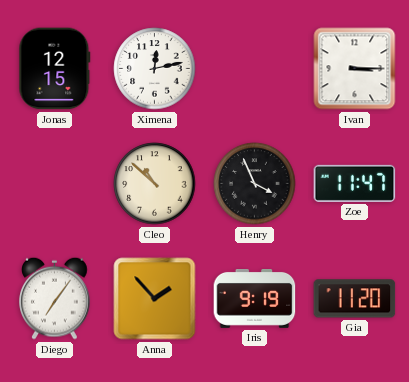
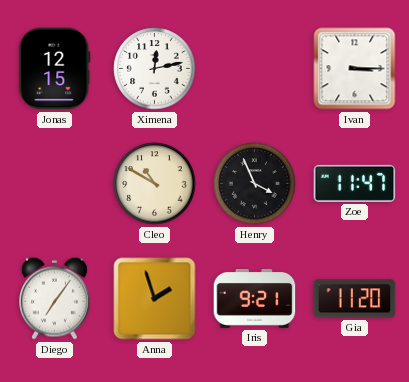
Cleo: 10:52 -> 10:50
Anna: 1:53 -> 1:57
Iris: 9:19 -> 9:21
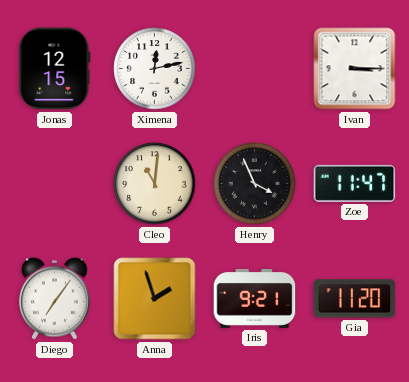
Cleo: 10:50 -> 11:01
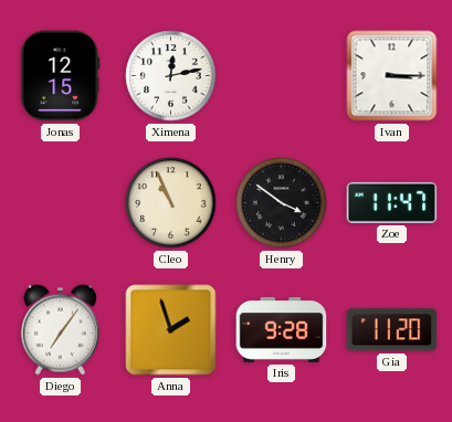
Cleo: 11:01 -> 10:56
Henry: 3:56 -> 3:51
Iris: 9:21 -> 9:28
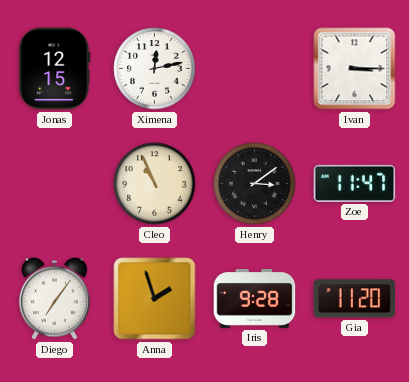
Henry: 3:51 -> 3:09
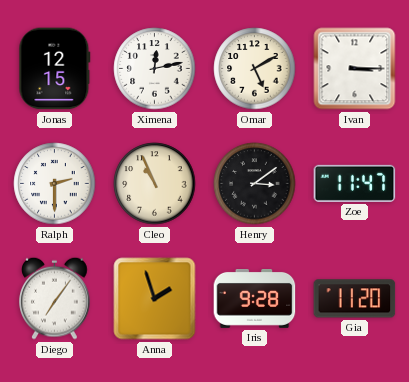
Omar: none -> 5:10
Ralph: none -> 2:30
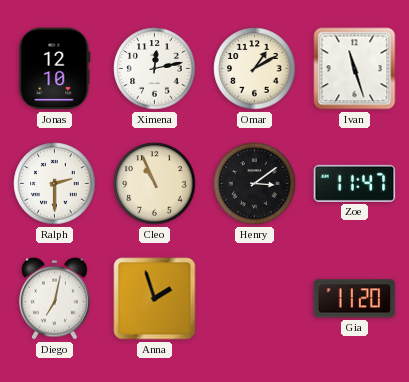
Jonas: 12:15 -> 12:10
Omar: 5:10 -> 1:10
Ivan: 3:15 -> 11:27
Diego: 7:06 -> 7:02
Iris: 9:28 -> none
